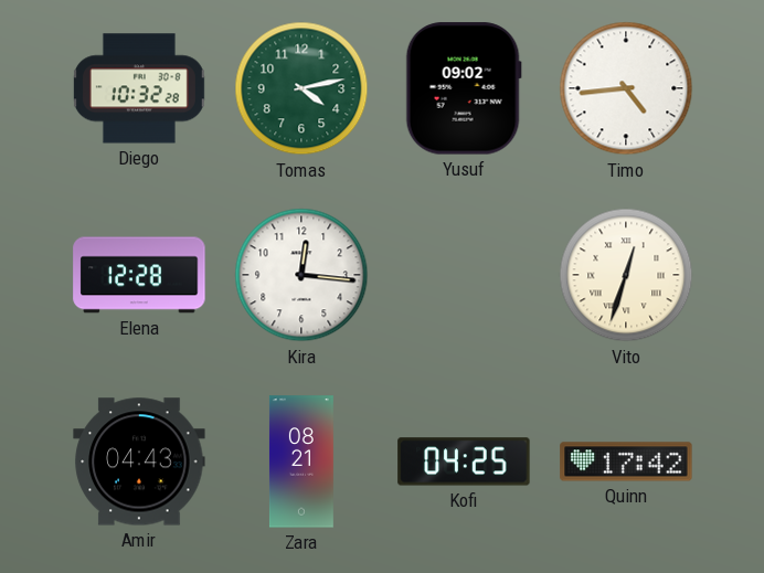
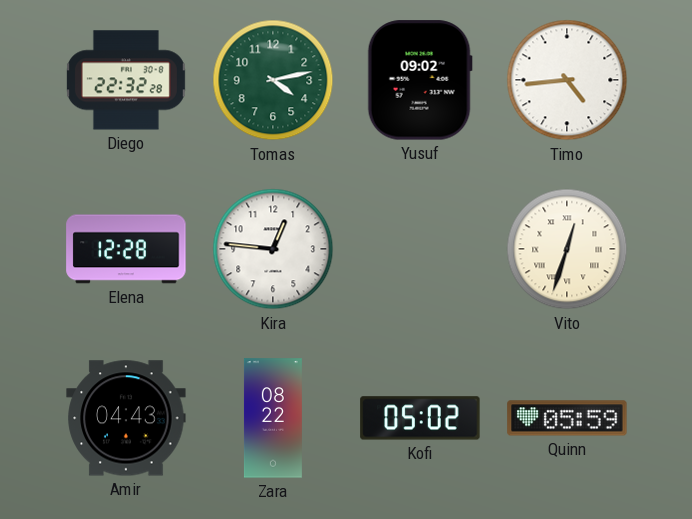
Diego: 10:32 -> 22:32
Kira: 12:16 -> 12:46
Zara: 08:21 -> 08:22
Kofi: 04:25 -> 05:02
Quinn: 17:42 -> 05:59
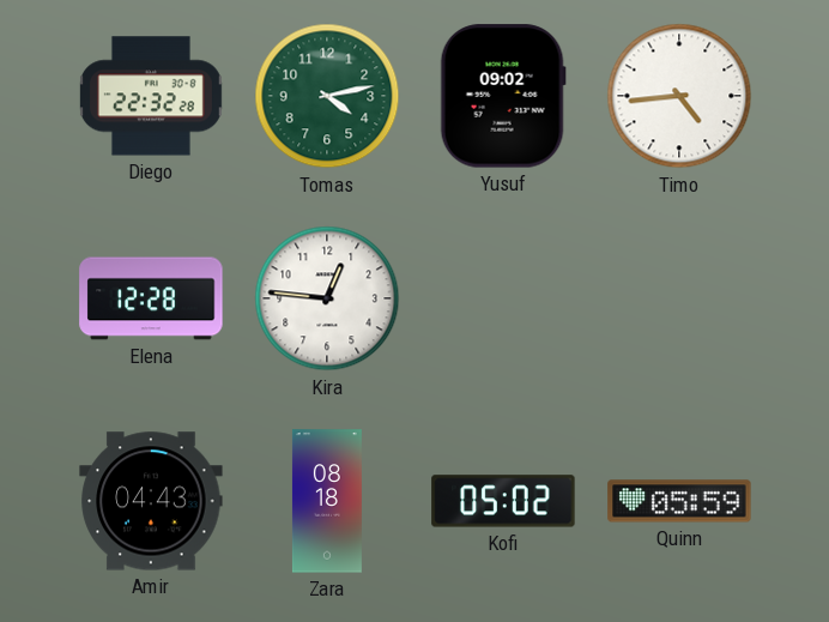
Vito: 12:33 -> none
Zara: 08:22 -> 08:18
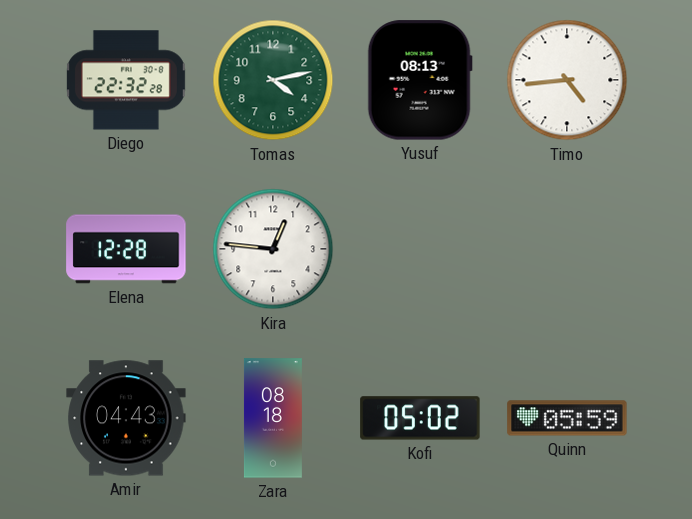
Yusuf: 09:02 -> 08:13
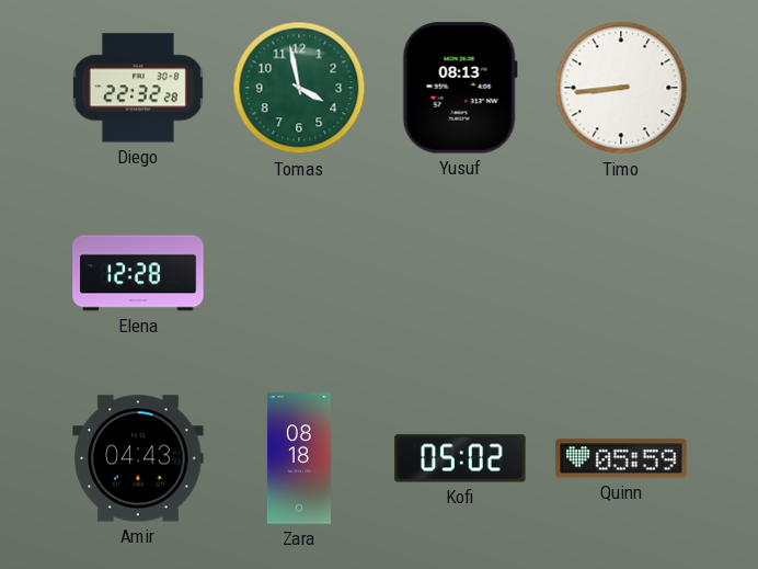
Tomas: 4:13 -> 3:58
Timo: 4:44 -> 8:44
Kira: 12:46 -> none
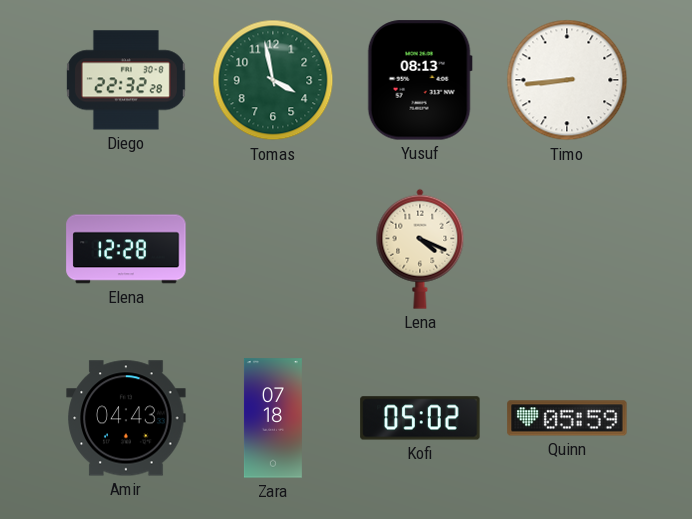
Lena: none -> 4:19
Zara: 08:18 -> 07:18
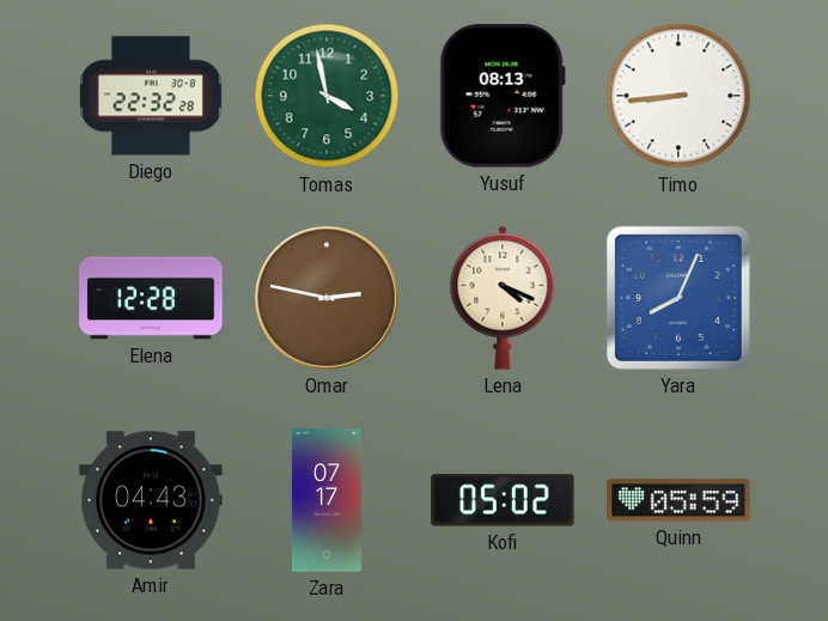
Omar: none -> 2:47
Yara: none -> 8:04
Zara: 07:18 -> 07:17
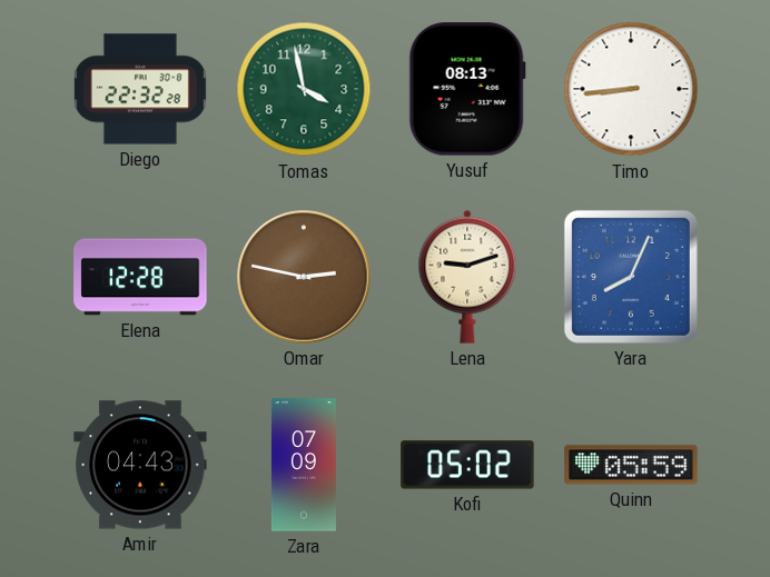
Lena: 4:19 -> 9:12
Zara: 07:17 -> 07:09
